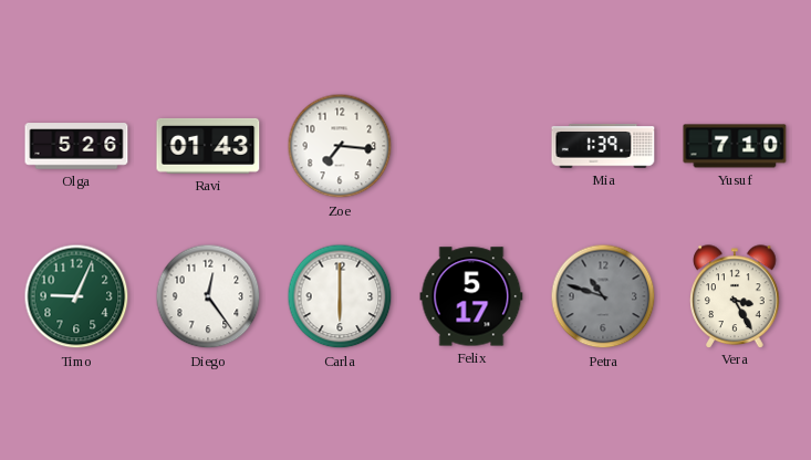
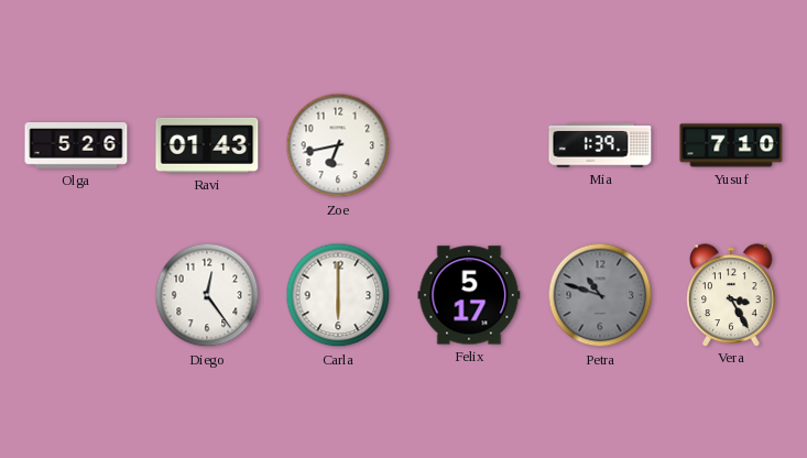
Zoe: 7:16 -> 6:43
Timo: 9:04 -> none
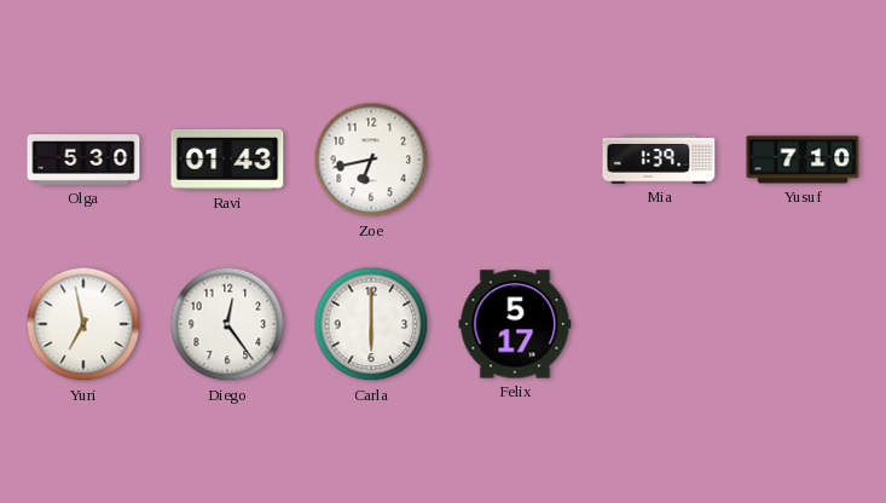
Olga: 5:26 -> 5:30
Yuri: none -> 6:58
Petra: 10:48 -> none
Vera: 3:25 -> none
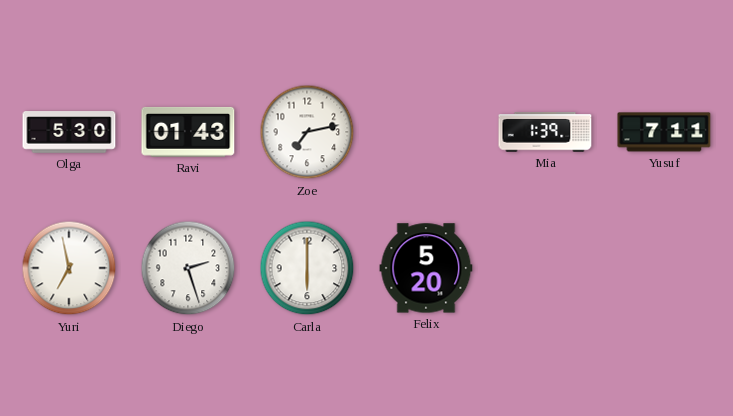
Zoe: 6:43 -> 7:13
Yusuf: 7:10 -> 7:11
Diego: 12:24 -> 2:27
Felix: 5:17 -> 5:20
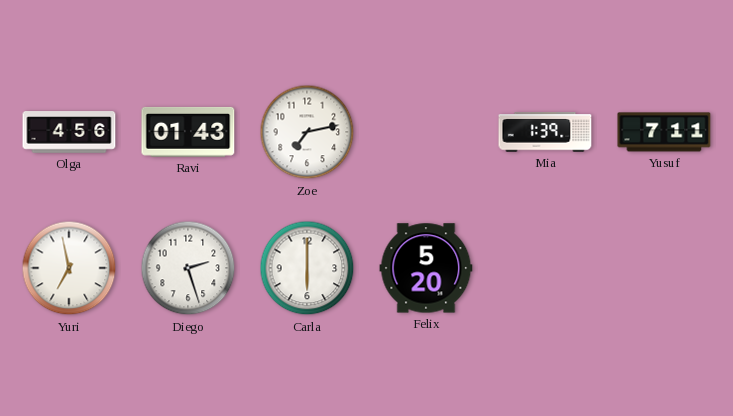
Olga: 5:30 -> 4:56
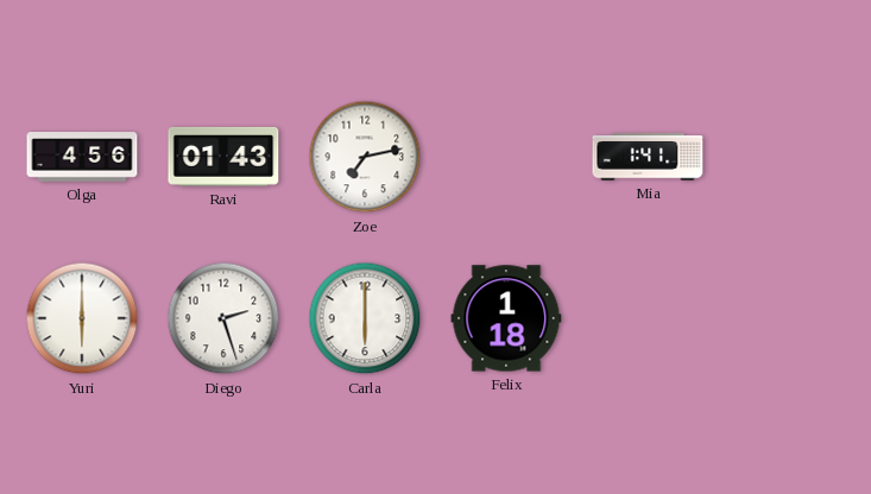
Mia: 1:39 -> 1:41
Yusuf: 7:11 -> none
Yuri: 6:58 -> 6:00
Felix: 5:20 -> 1:18
